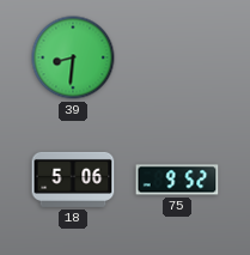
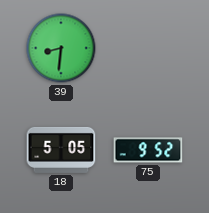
18: 5:06 -> 5:05
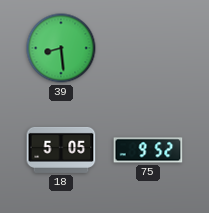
39: 8:31 -> 8:29
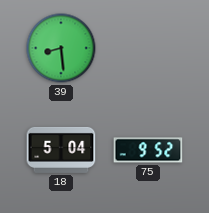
18: 5:05 -> 5:04
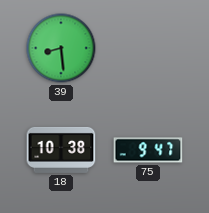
18: 5:04 -> 10:38
75: 9:52 -> 9:47
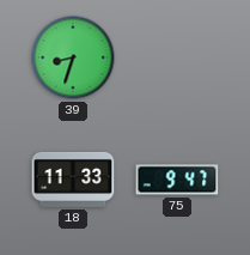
39: 8:29 -> 8:33
18: 10:38 -> 11:33
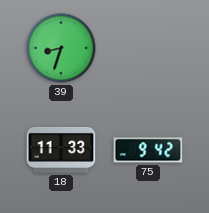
75: 9:47 -> 9:42
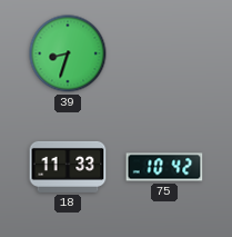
75: 9:42 -> 10:42
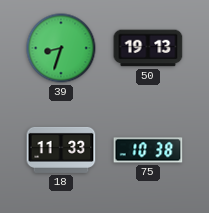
50: none -> 19:13
75: 10:42 -> 10:38
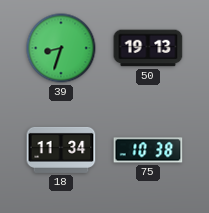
18: 11:33 -> 11:34
